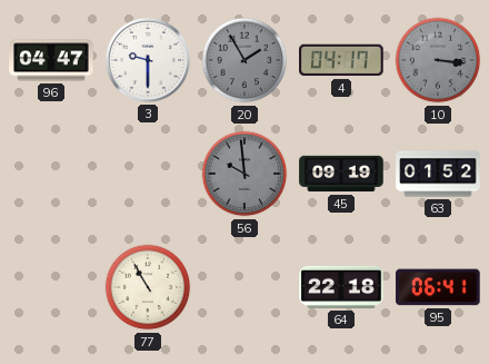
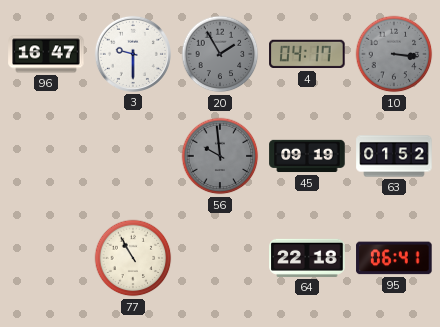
96: 04:47 -> 16:47
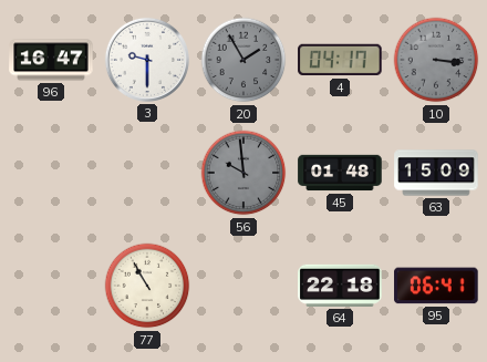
45: 09:19 -> 01:48
63: 01:52 -> 15:09
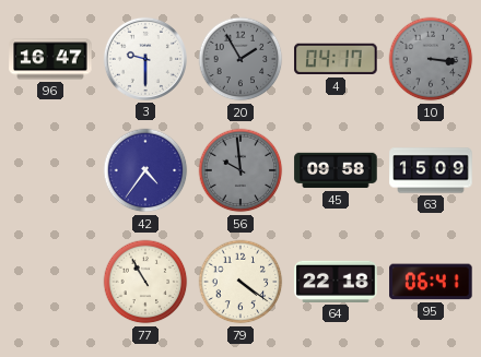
42: none -> 4:36
45: 01:48 -> 09:58
79: none -> 4:21
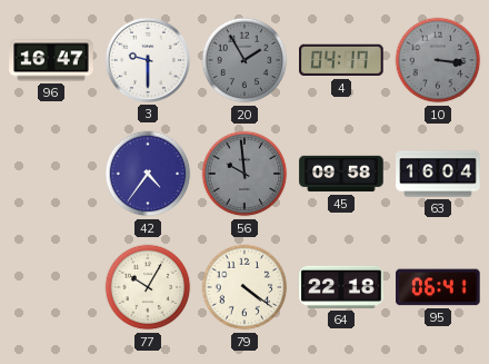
63: 15:09 -> 16:04
77: 10:55 -> 10:05
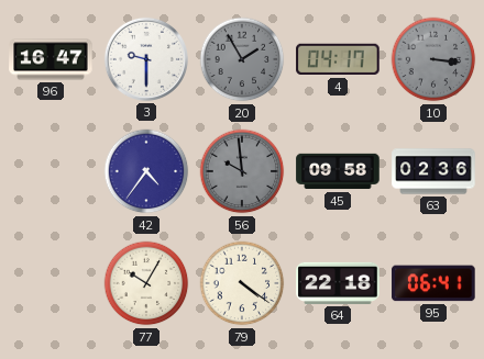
63: 16:04 -> 02:36
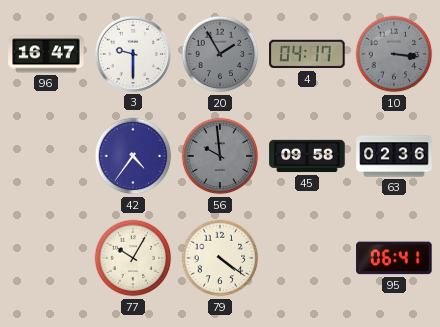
64: 22:18 -> none
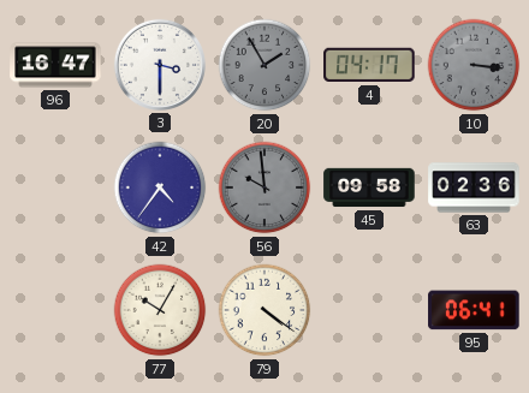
3: 9:30 -> 3:30
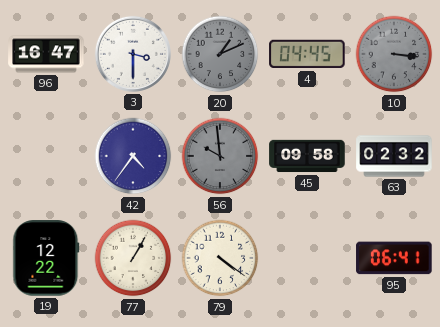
20: 1:55 -> 1:11
4: 04:17 -> 04:45
63: 02:36 -> 02:32
19: none -> 12:22
77: 10:05 -> 1:05
